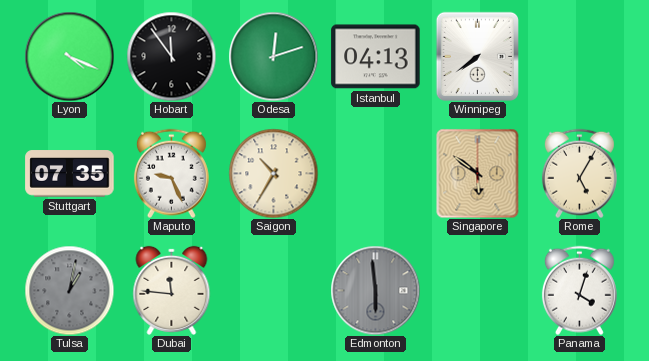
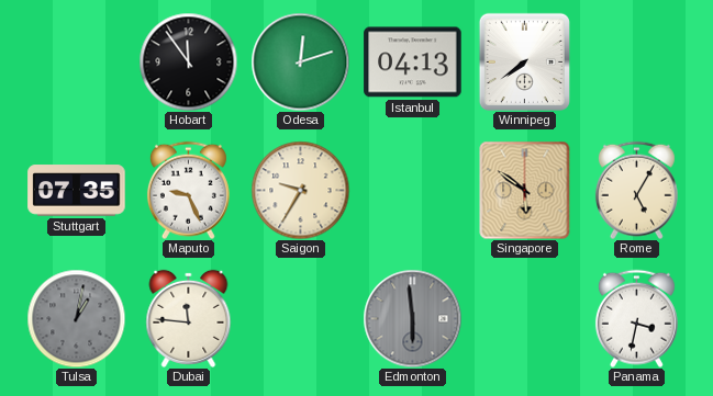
Lyon: 4:19 -> none
Saigon: 10:35 -> 9:35
Panama: 4:03 -> 3:32
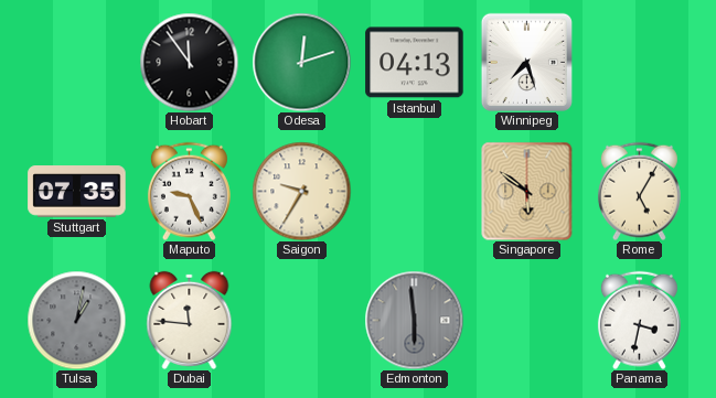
Winnipeg: 7:39 -> 7:27
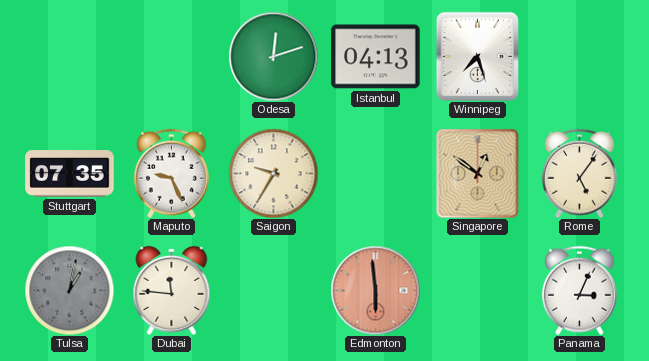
Hobart: 11:54 -> none
Singapore: 5:51 -> 12:51
Rome: 5:05 -> 5:06
Edmonton dial: grey -> salmon
Panama: 3:32 -> 3:04
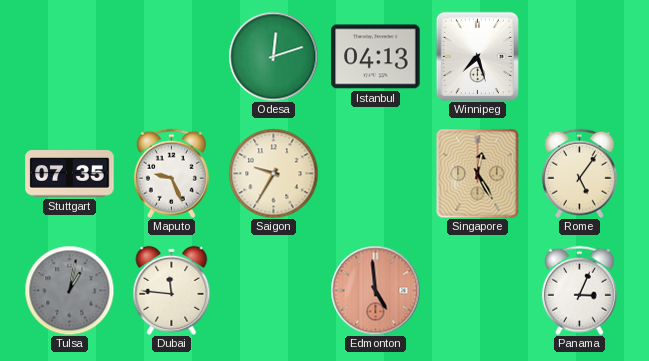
Singapore: 12:51 -> 12:25
Edmonton: 5:59 -> 4:59
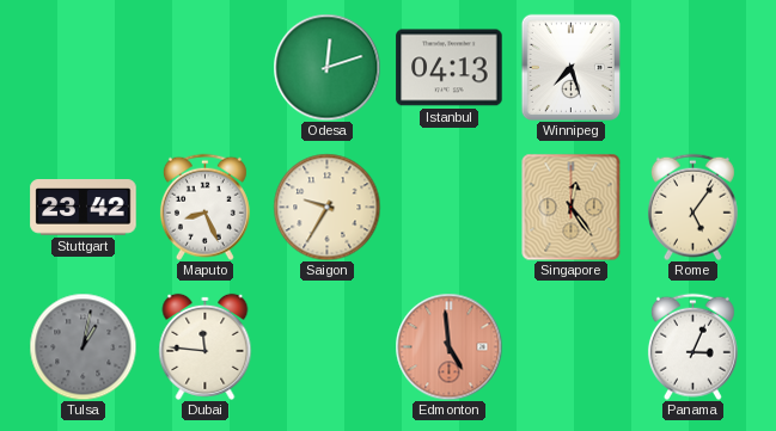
Stuttgart: 07:35 -> 23:42
Maputo: 9:26 -> 8:26
Singapore: 12:25 -> 12:24
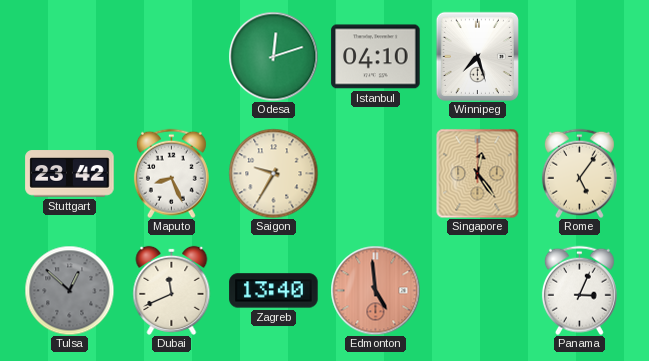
Istanbul: 04:13 -> 04:10
Tulsa: 1:02 -> 12:52
Dubai: 11:46 -> 11:41
Zagreb: none -> 13:40
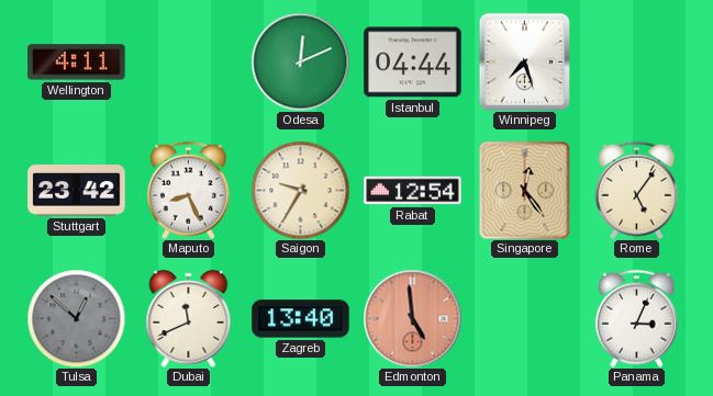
Wellington: none -> 4:11
Odesa: 12:12 -> 12:11
Istanbul: 04:10 -> 04:44
Rabat: none -> 12:54
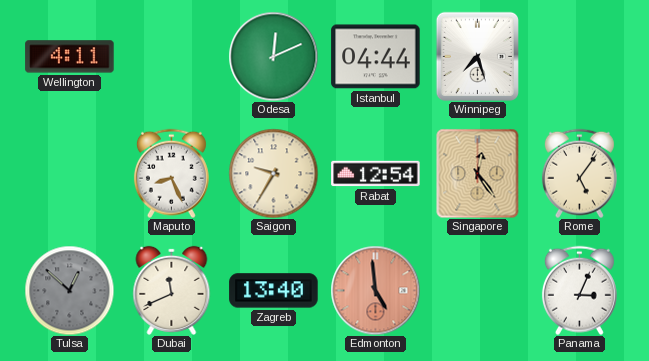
Stuttgart: 23:42 -> none
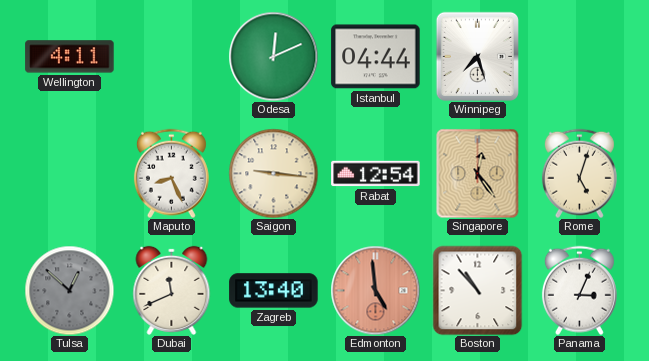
Saigon: 9:35 -> 9:16
Rome: 5:06 -> 5:03
Boston: none -> 10:53
